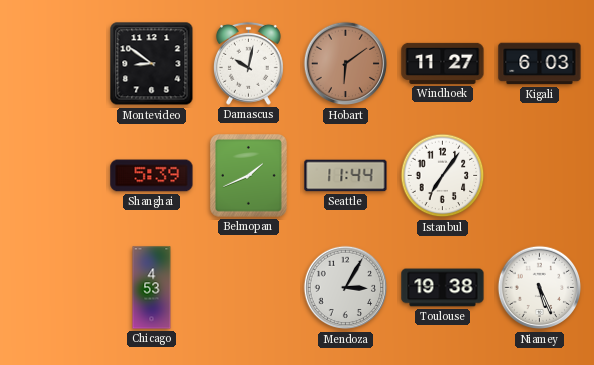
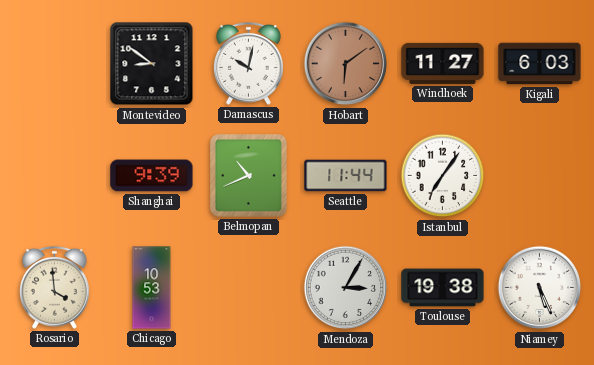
Shanghai: 5:39 -> 9:39
Belmopan: 1:41 -> 10:41
Rosario: none -> 3:59
Chicago: 4:53 -> 10:53
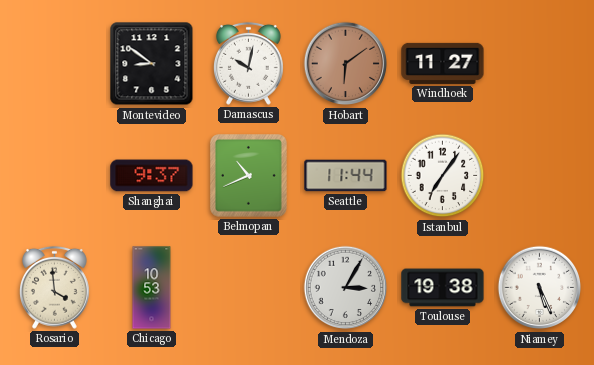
Kigali: 6:03 -> none
Shanghai: 9:39 -> 9:37
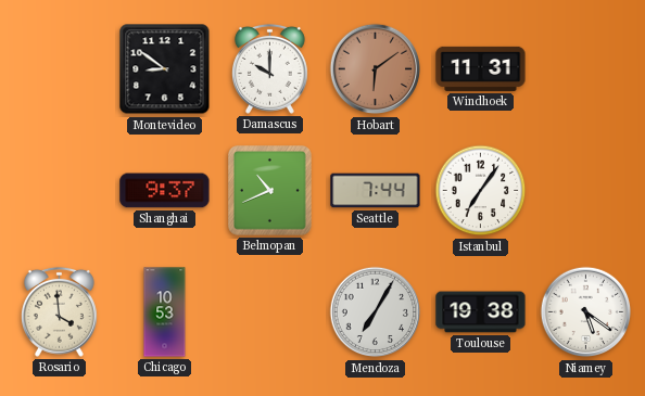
Damascus: 10:02 -> 10:00
Windhoek: 11:27 -> 11:31
Seattle: 11:44 -> 7:44
Mendoza: 3:05 -> 7:05
Niamey: 5:26 -> 5:21
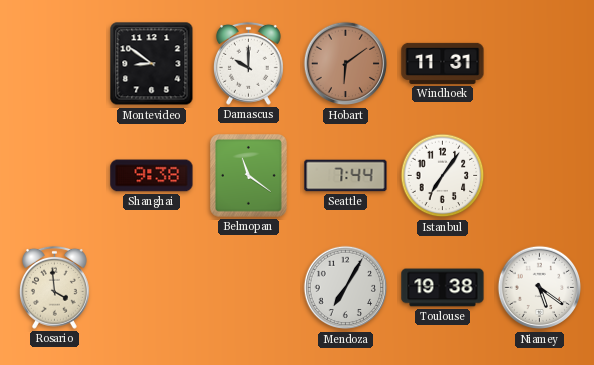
Shanghai: 9:37 -> 9:38
Belmopan: 10:41 -> 11:21
Chicago: 10:53 -> none
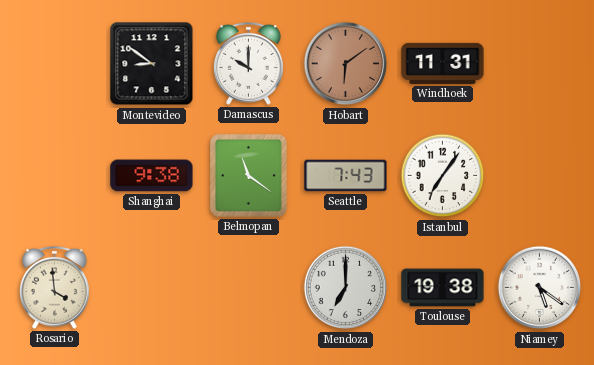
Seattle: 7:44 -> 7:43
Mendoza: 7:05 -> 7:00
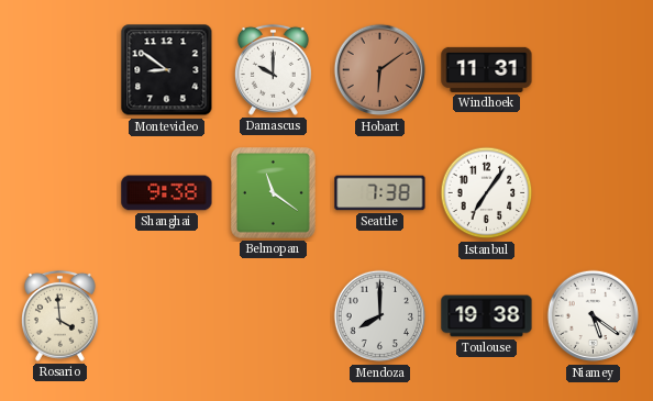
Seattle: 7:43 -> 7:38
Mendoza: 7:00 -> 8:00
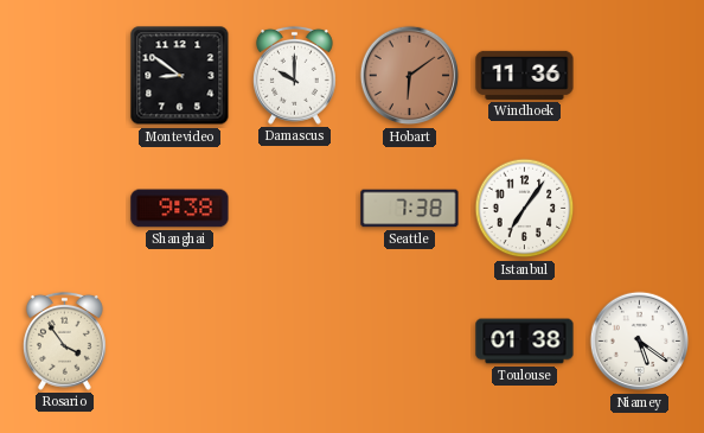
Windhoek: 11:31 -> 11:36
Belmopan: 11:21 -> none
Rosario: 3:59 -> 3:54
Mendoza: 8:00 -> none
Toulouse: 19:38 -> 01:38
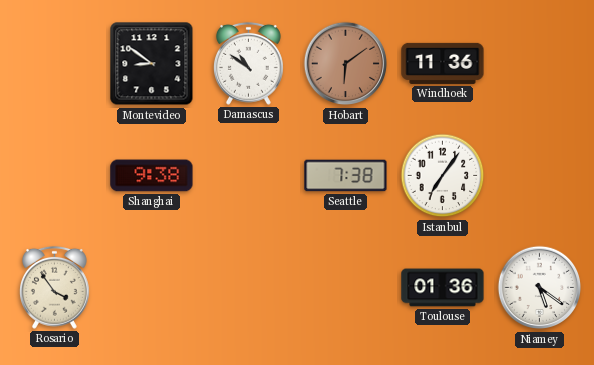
Damascus: 10:00 -> 10:51
Toulouse: 01:38 -> 01:36
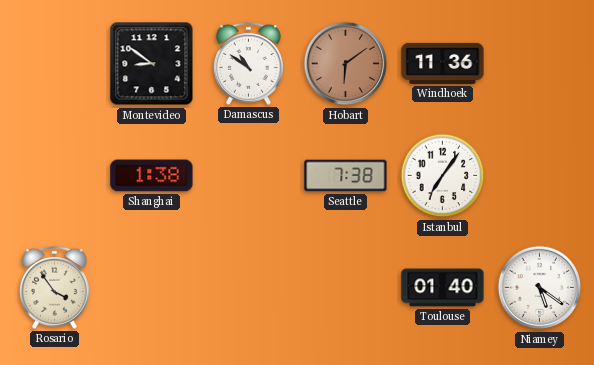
Shanghai: 9:38 -> 1:38
Toulouse: 01:36 -> 01:40
